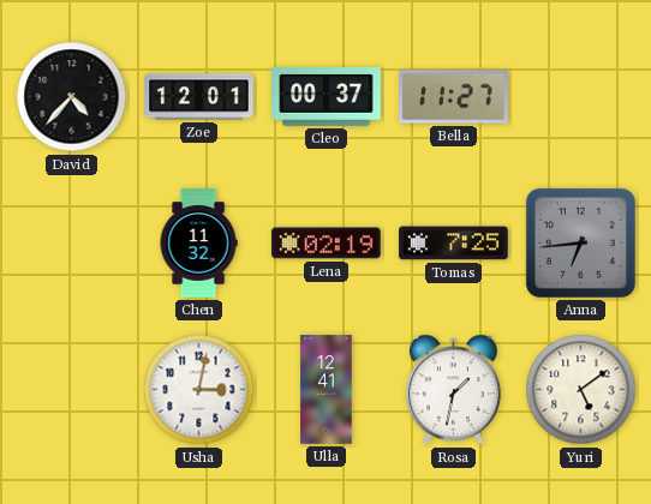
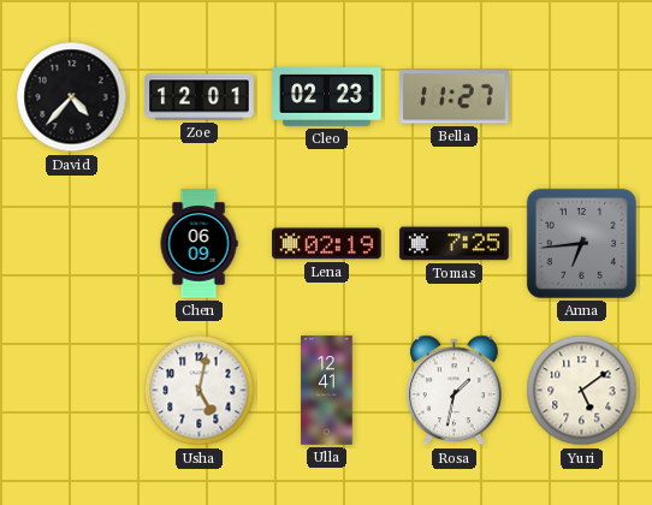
Cleo: 00:37 -> 02:23
Chen: 11:32 -> 06:09
Usha: 3:02 -> 5:02
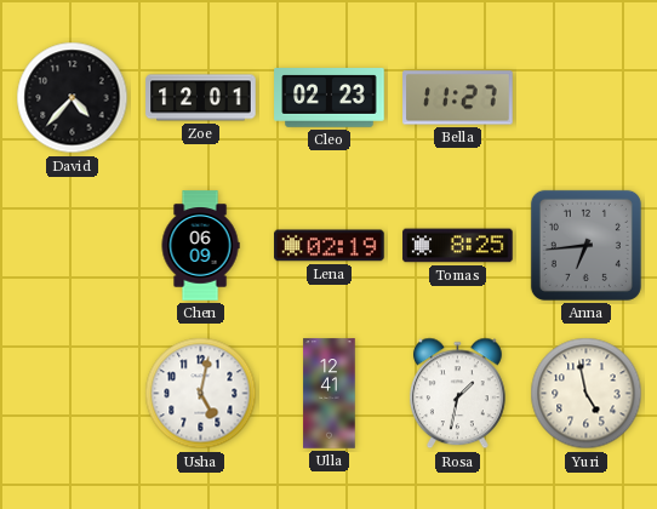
Tomas: 7:25 -> 8:25
Yuri: 5:09 -> 4:58
